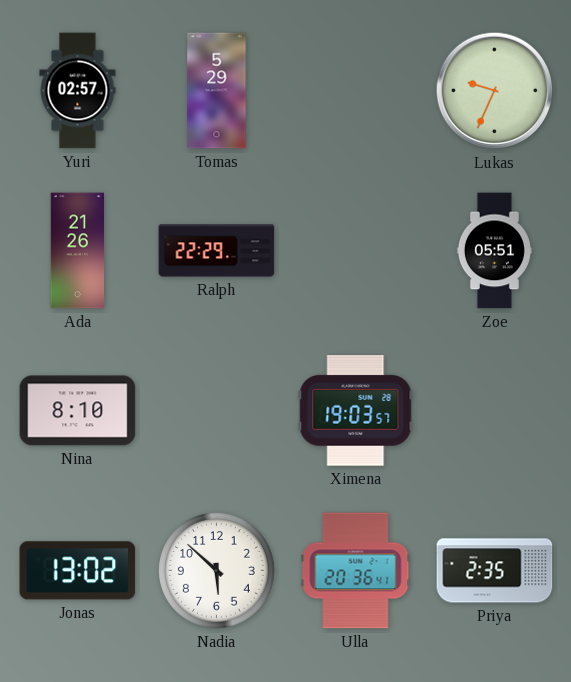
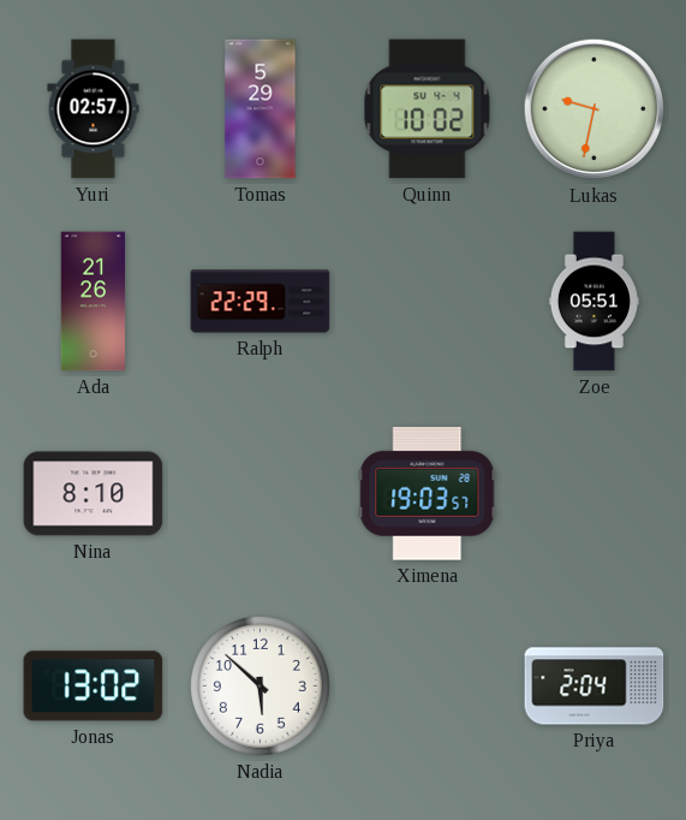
Quinn: none -> 10:02
Lukas: 9:34 -> 9:32
Ulla: 20:36 -> none
Priya: 2:35 -> 2:04
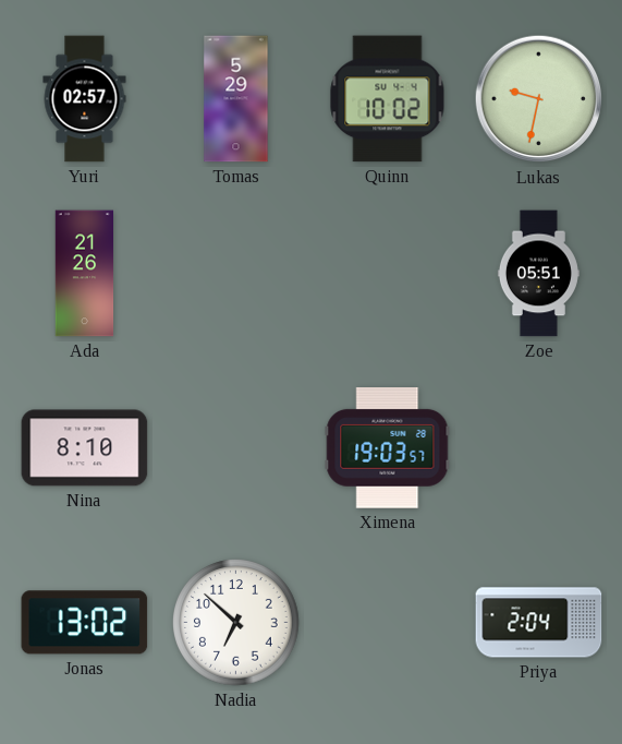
Ralph: 22:29 -> none
Nadia: 5:52 -> 6:52
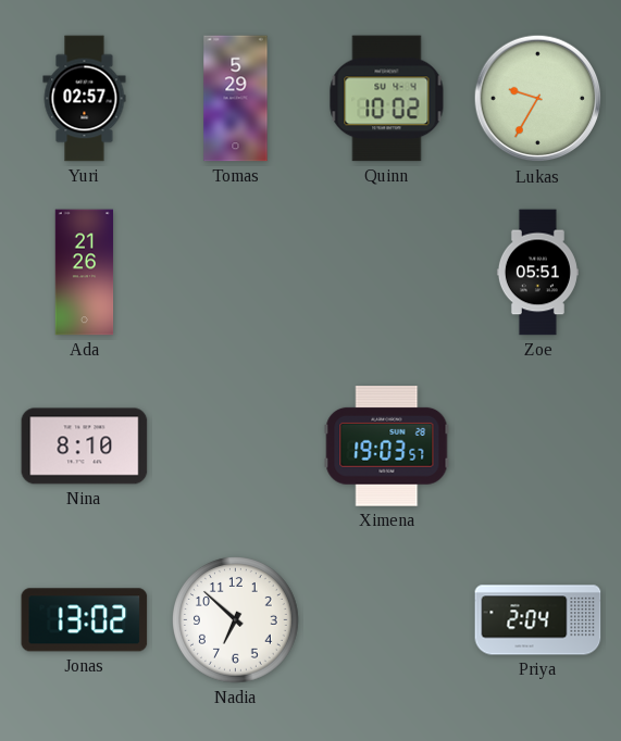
Lukas: 9:32 -> 9:35
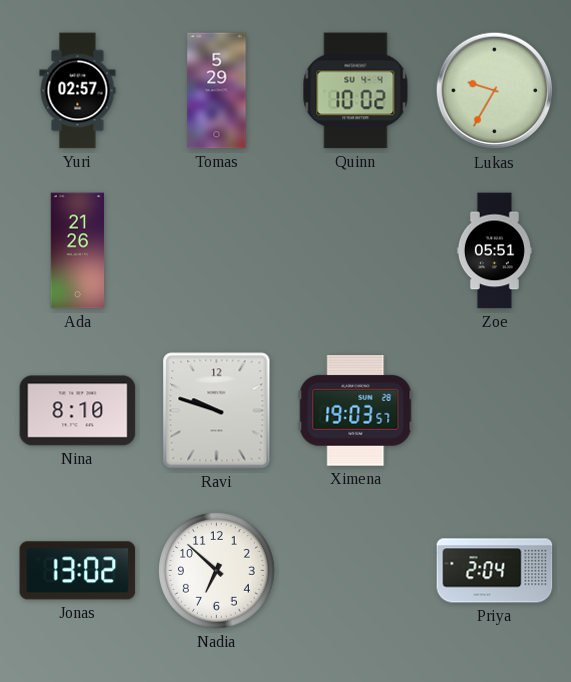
Ravi: none -> 9:48
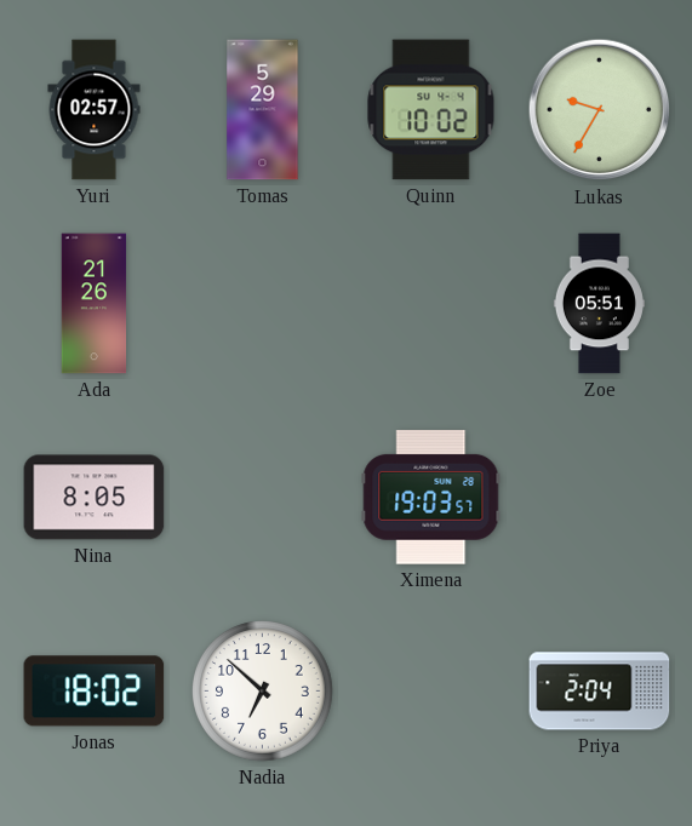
Nina: 8:10 -> 8:05
Ravi: 9:48 -> none
Jonas: 13:02 -> 18:02
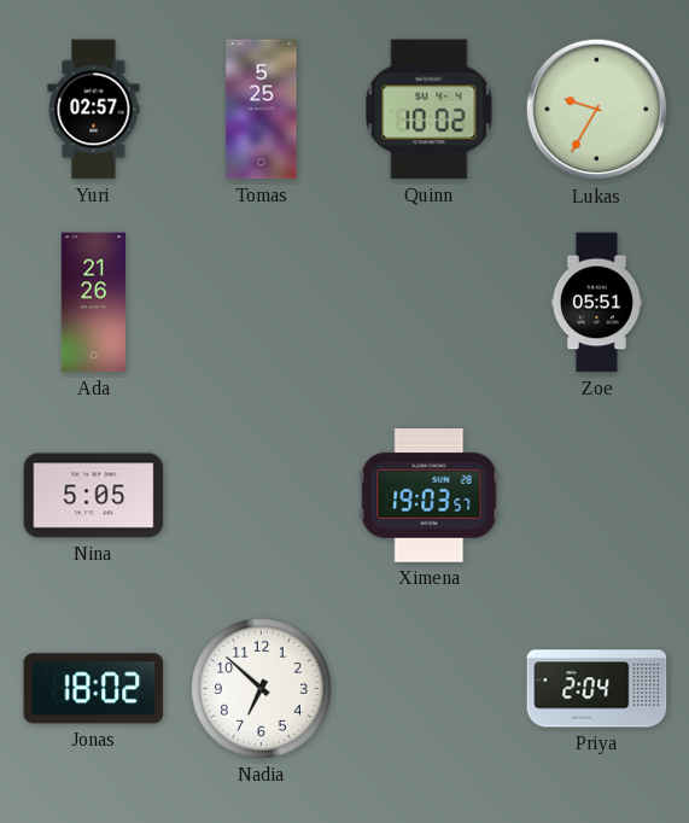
Tomas: 5:29 -> 5:25
Nina: 8:05 -> 5:05
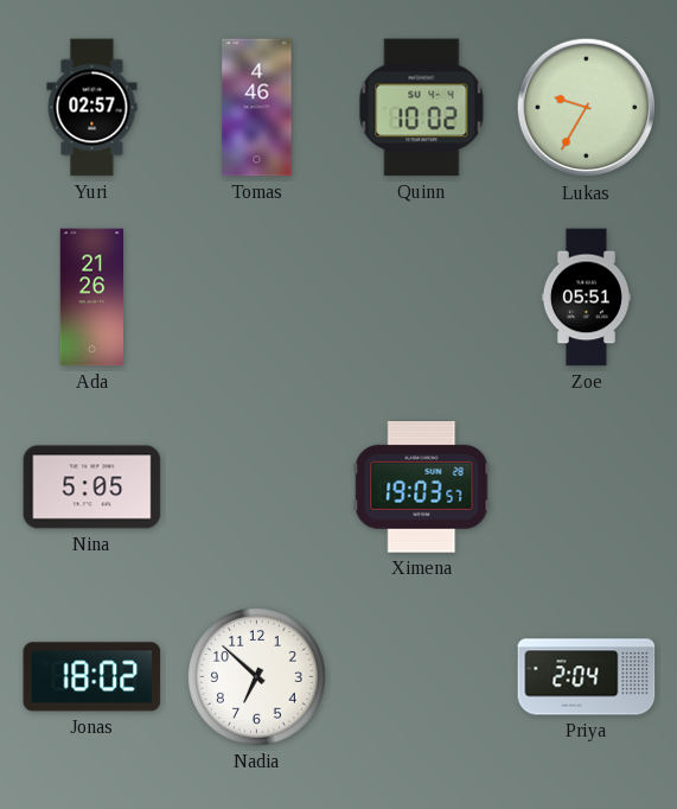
Tomas: 5:25 -> 4:46
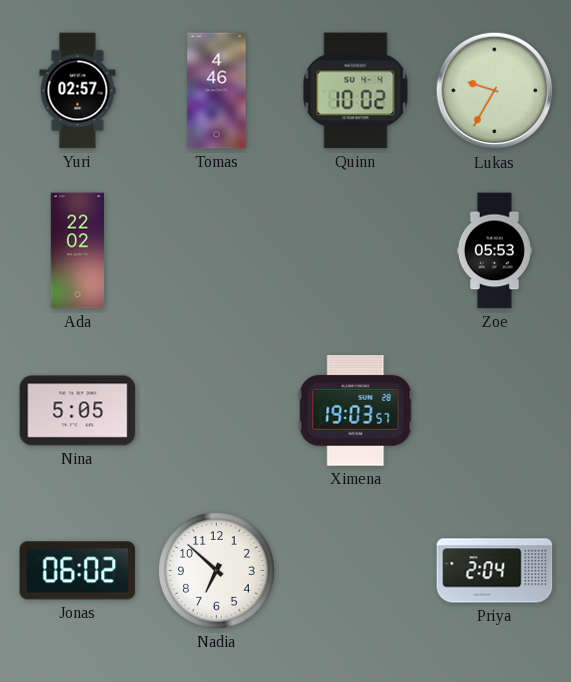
Ada: 21:26 -> 22:02
Zoe: 05:51 -> 05:53
Jonas: 18:02 -> 06:02
